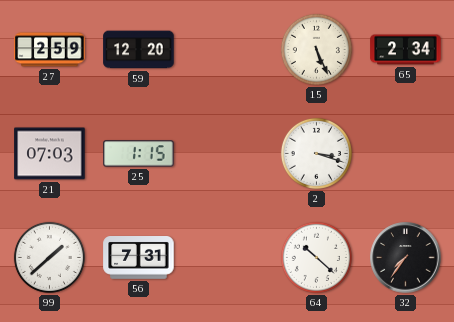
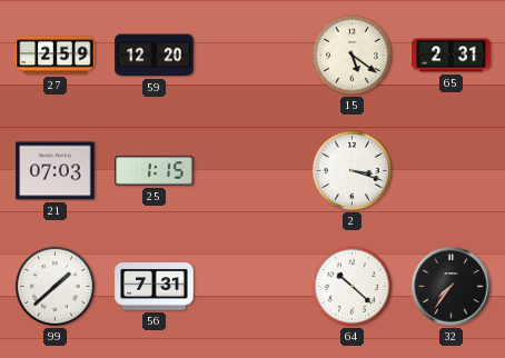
15: 5:26 -> 5:21
65: 2:34 -> 2:31
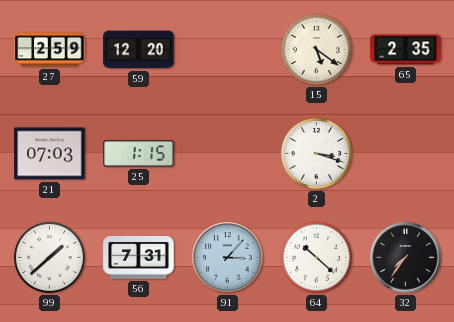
65: 2:31 -> 2:35
91: none -> 3:07
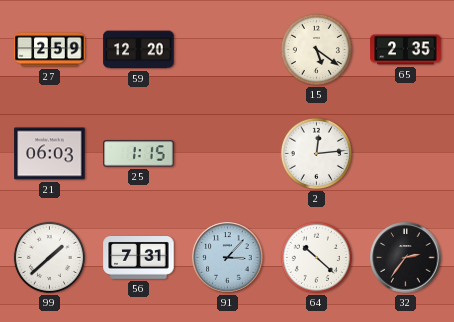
21: 07:03 -> 06:03
2: 3:18 -> 12:14
32: 7:36 -> 2:36
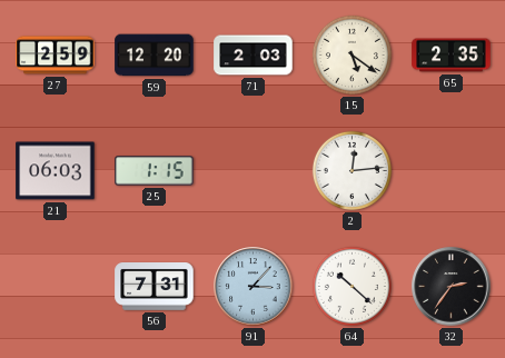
71: none -> 2:03
99: 1:38 -> none
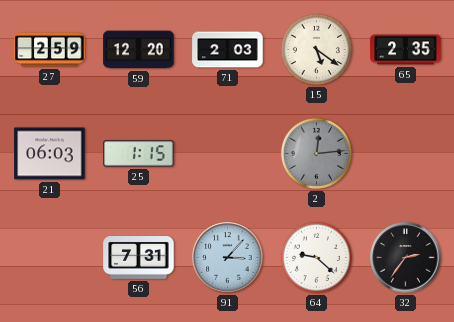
2 dial: white -> grey
64: 10:22 -> 9:22
